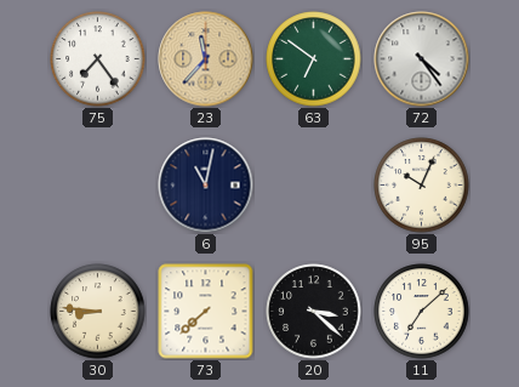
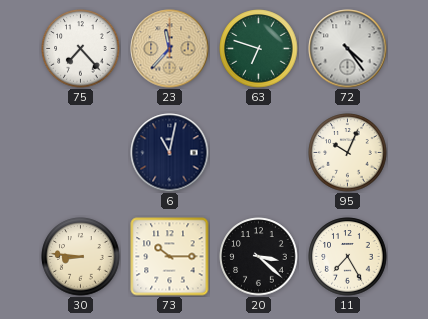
75: 7:24 -> 7:23
63: 6:51 -> 6:48
73: 7:38 -> 10:15
11: 7:08 -> 7:25
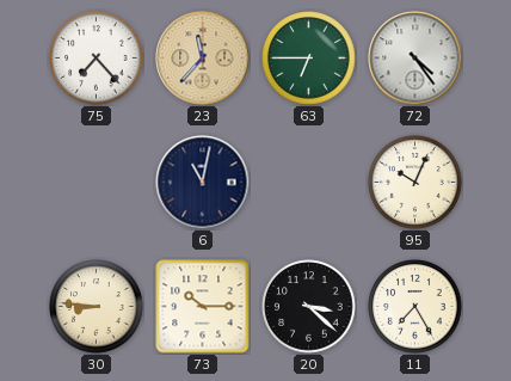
63: 6:48 -> 6:45
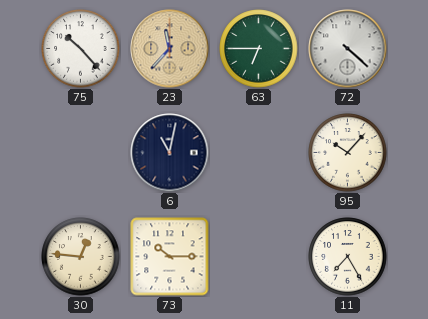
75: 7:23 -> 10:23
72: 4:24 -> 4:22
95: 10:04 -> 10:07
30: 8:46 -> 12:46
20: 3:22 -> none
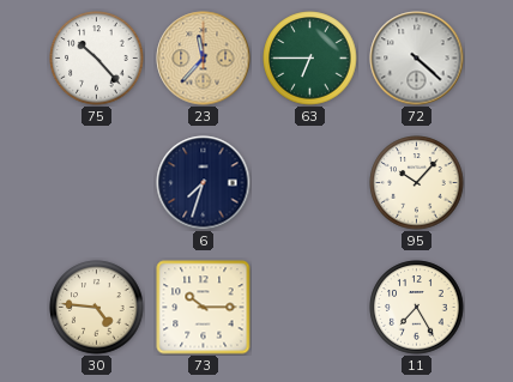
6: 11:02 -> 7:33
30: 12:46 -> 4:46
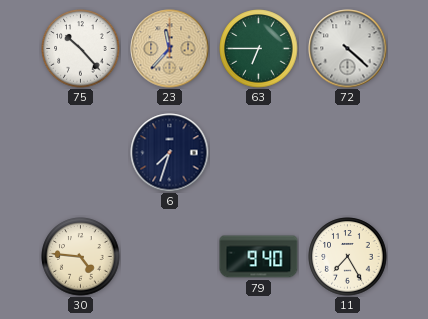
95: 10:07 -> none
73: 10:15 -> none
79: none -> 9:40
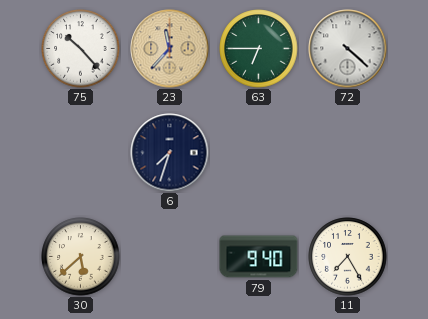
30: 4:46 -> 5:38
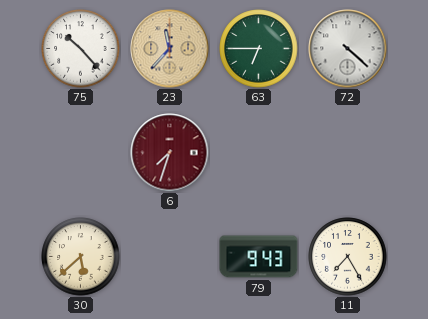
6 dial: navy -> burgundy
79: 9:40 -> 9:43
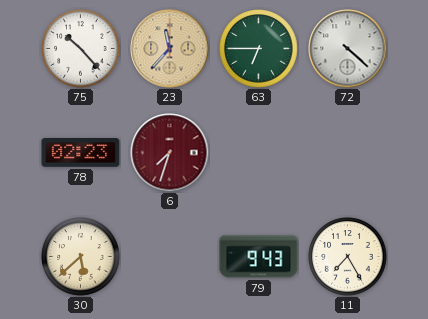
78: none -> 02:23
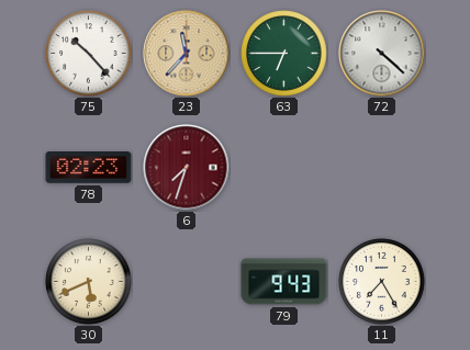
30: 5:38 -> 5:41
